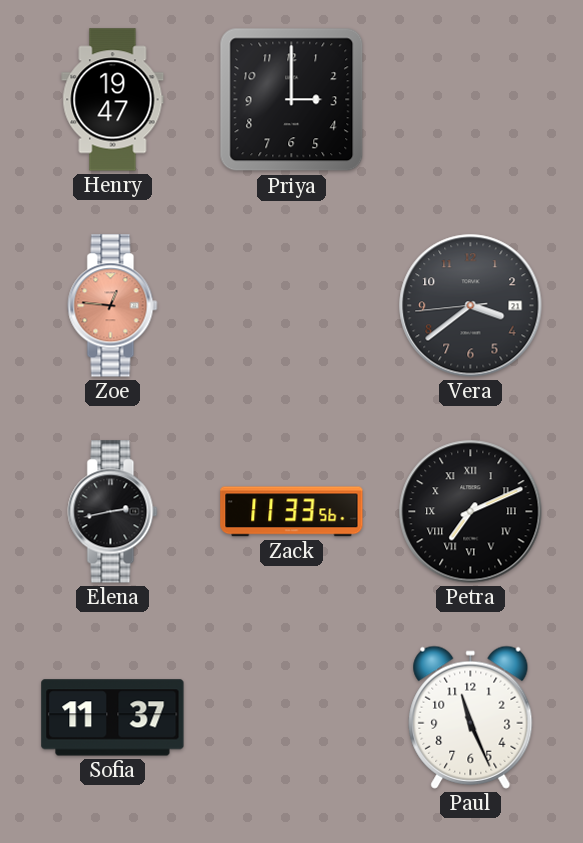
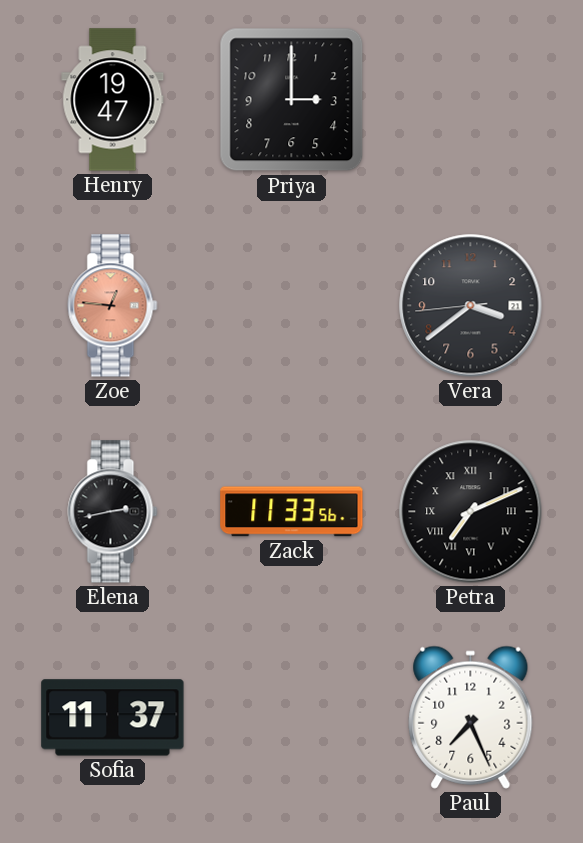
Paul: 11:26 -> 7:26
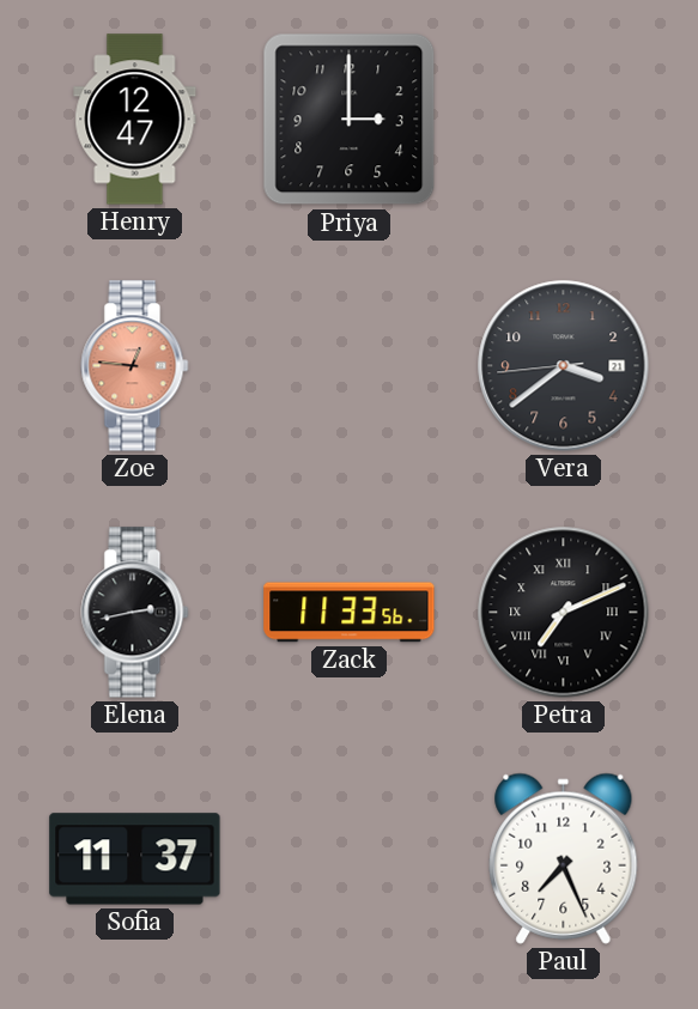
Henry: 19:47 -> 12:47
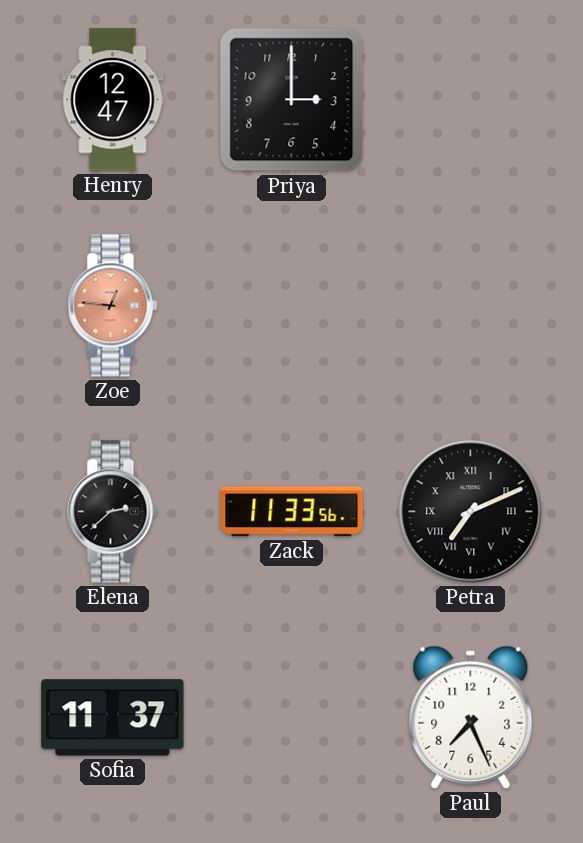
Vera: 3:38 -> none
Elena: 2:43 -> 2:38
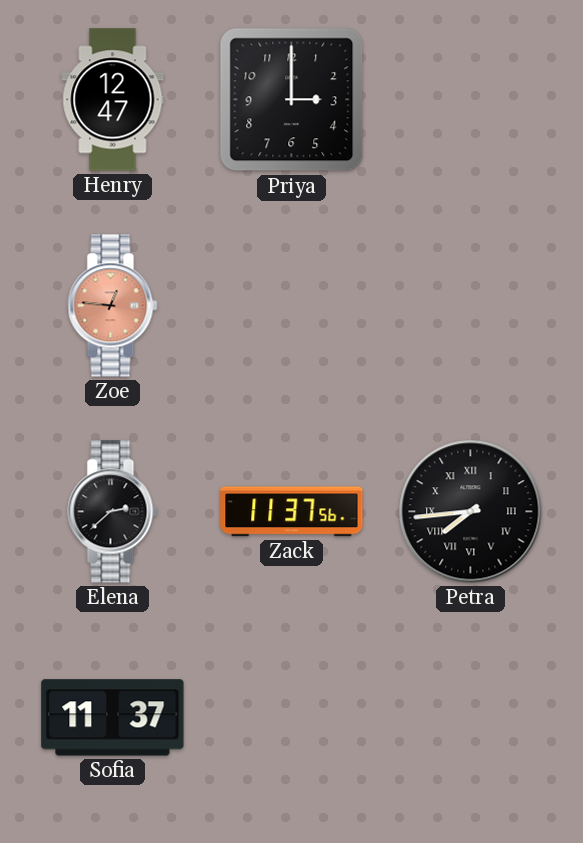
Zack: 11:33 -> 11:37
Petra: 7:11 -> 7:44
Paul: 7:26 -> none
